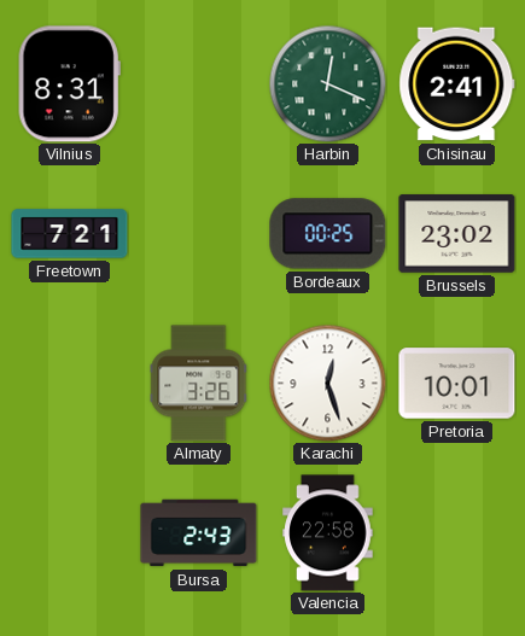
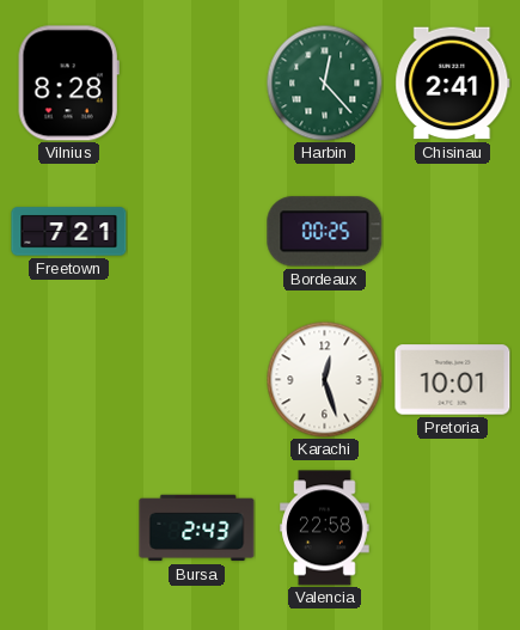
Vilnius: 8:31 -> 8:28
Harbin: 12:19 -> 12:23
Brussels: 23:02 -> none
Almaty: 3:26 -> none
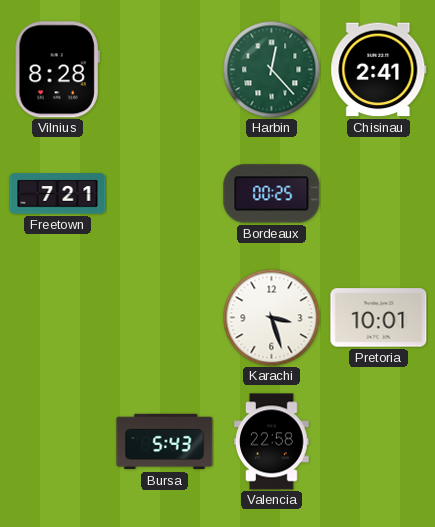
Karachi: 12:27 -> 3:27
Bursa: 2:43 -> 5:43
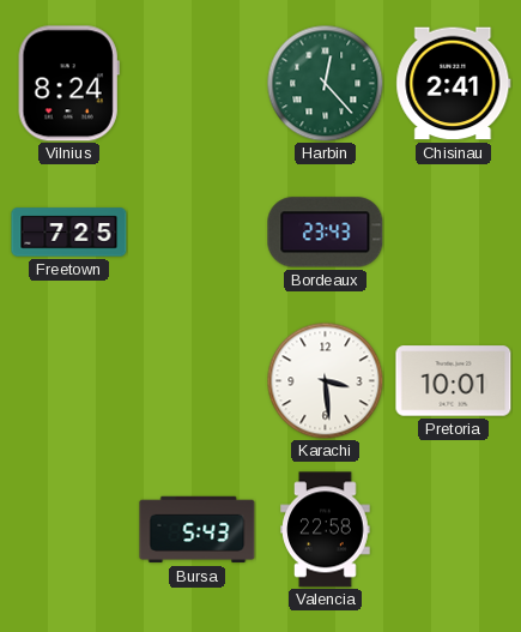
Vilnius: 8:28 -> 8:24
Freetown: 7:21 -> 7:25
Bordeaux: 00:25 -> 23:43
Karachi: 3:27 -> 3:29
